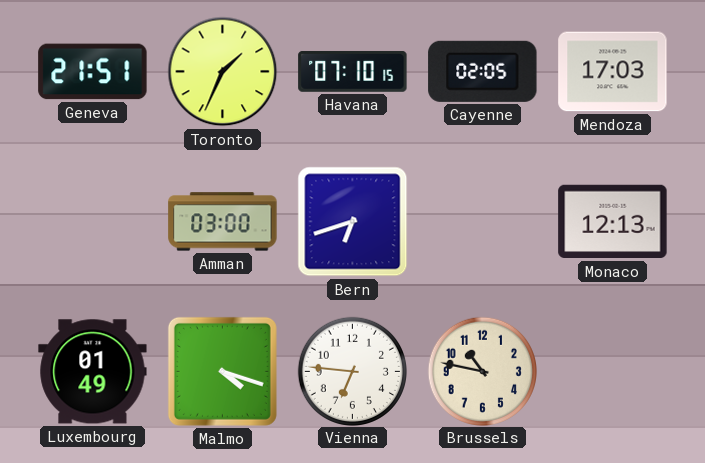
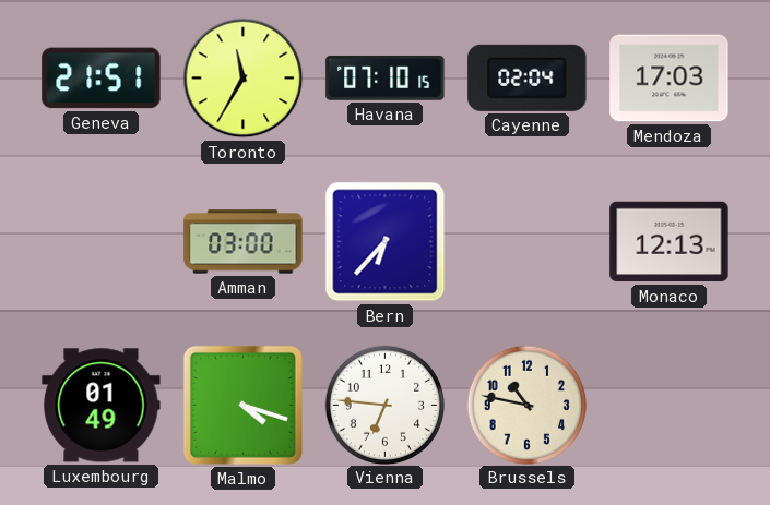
Toronto: 1:34 -> 11:35
Cayenne: 02:05 -> 02:04
Bern: 6:42 -> 6:37
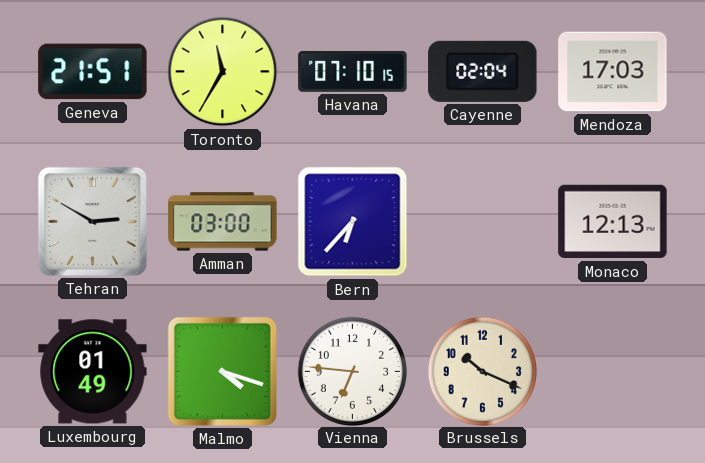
Tehran: none -> 2:50
Brussels: 10:47 -> 10:19
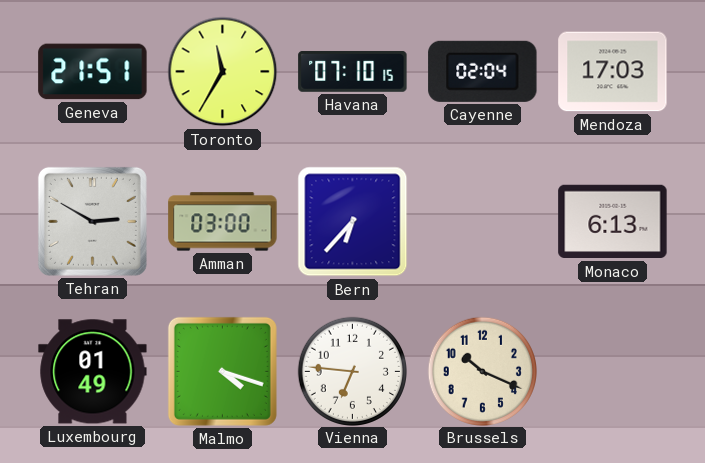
Monaco: 12:13 -> 6:13
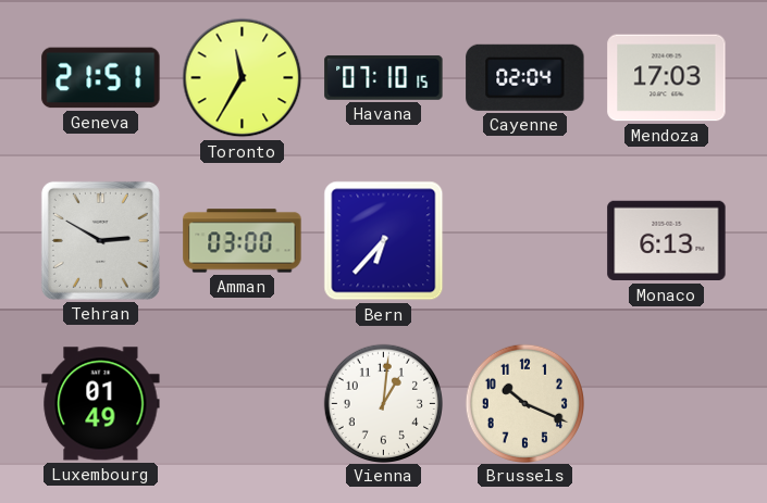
Malmo: 4:18 -> none
Vienna: 6:46 -> 1:01
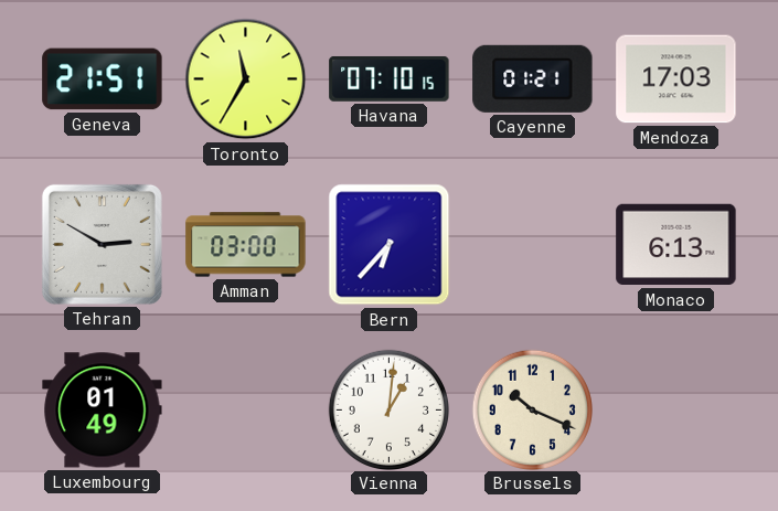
Cayenne: 02:04 -> 01:21
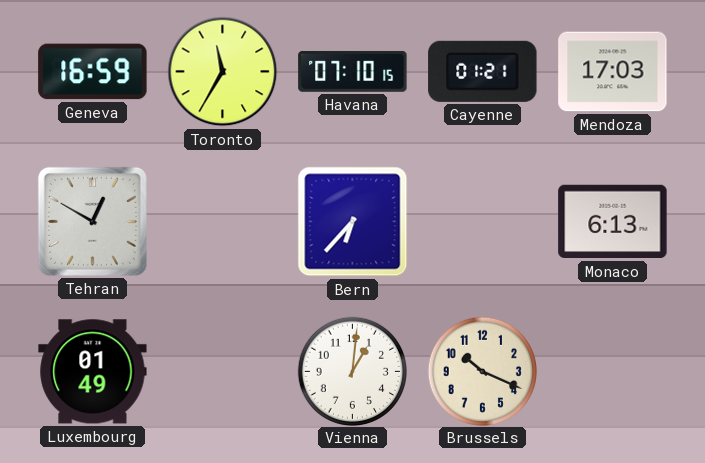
Geneva: 21:51 -> 16:59
Tehran: 2:50 -> 12:50
Amman: 03:00 -> none
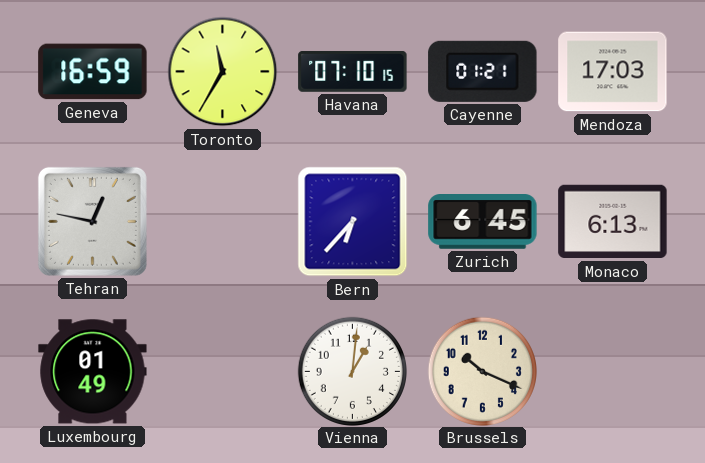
Tehran: 12:50 -> 12:47
Zurich: none -> 6:45
